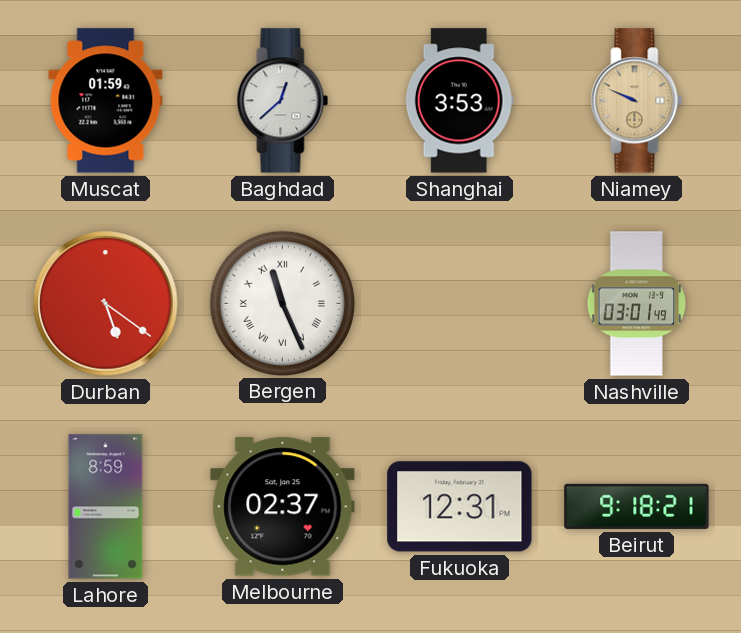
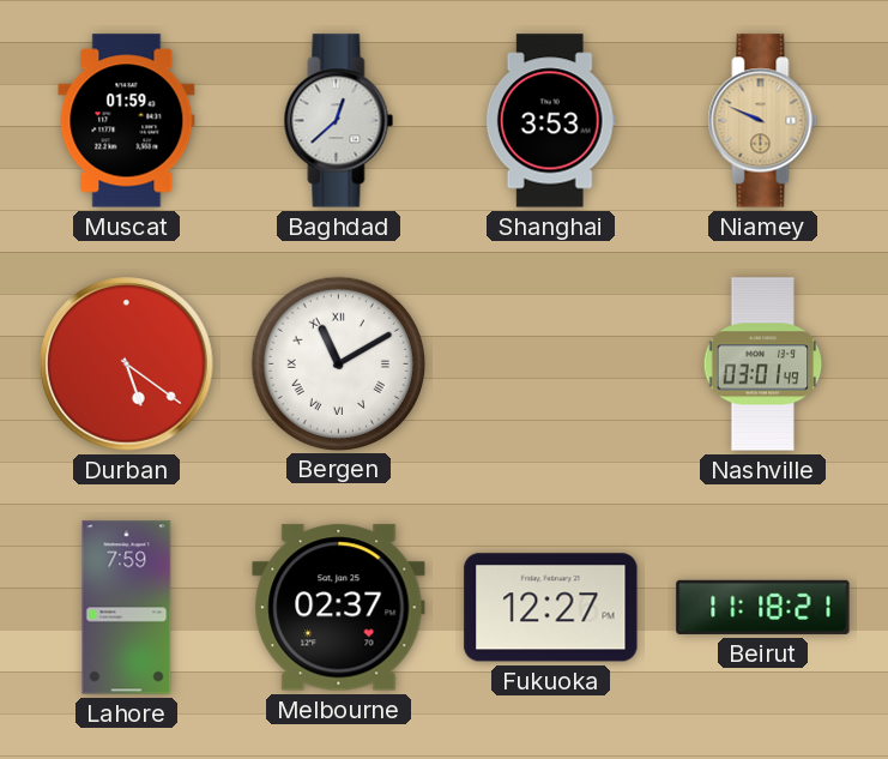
Bergen: 11:26 -> 11:10
Lahore: 8:59 -> 7:59
Fukuoka: 12:31 -> 12:27
Beirut: 9:18 -> 11:18
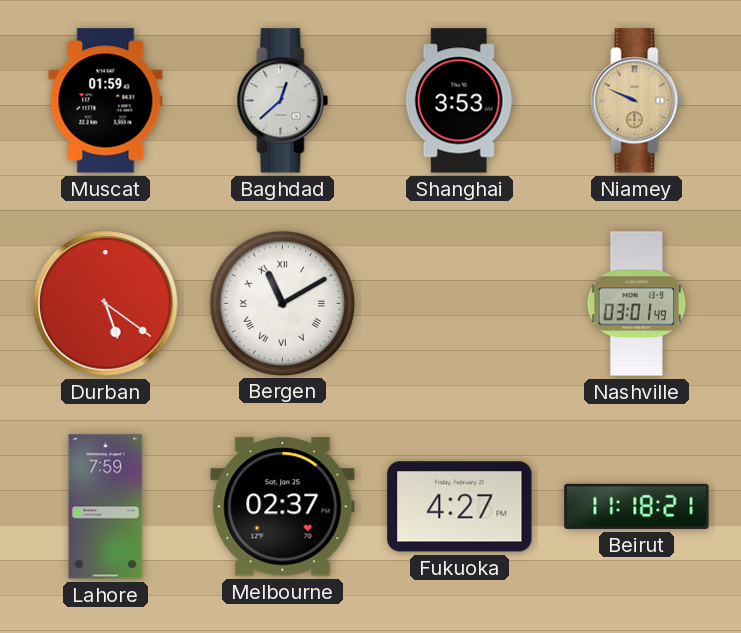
Fukuoka: 12:27 -> 4:27
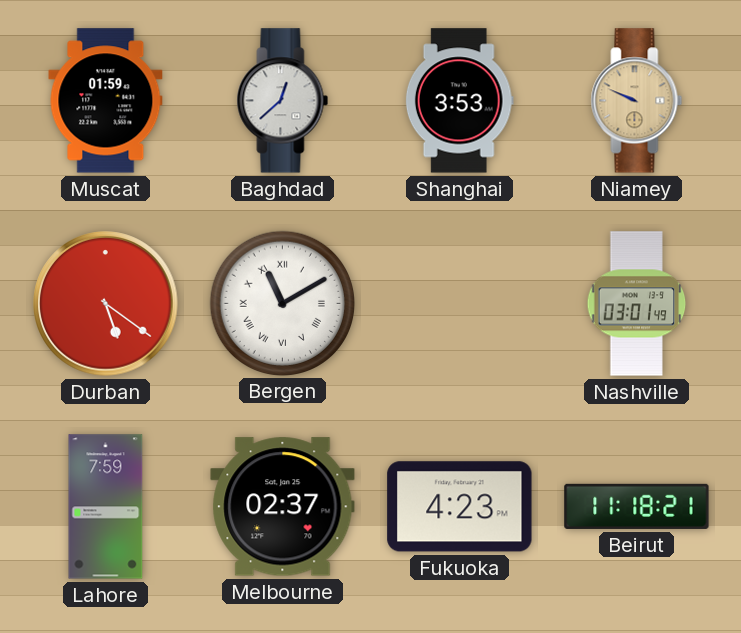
Fukuoka: 4:27 -> 4:23
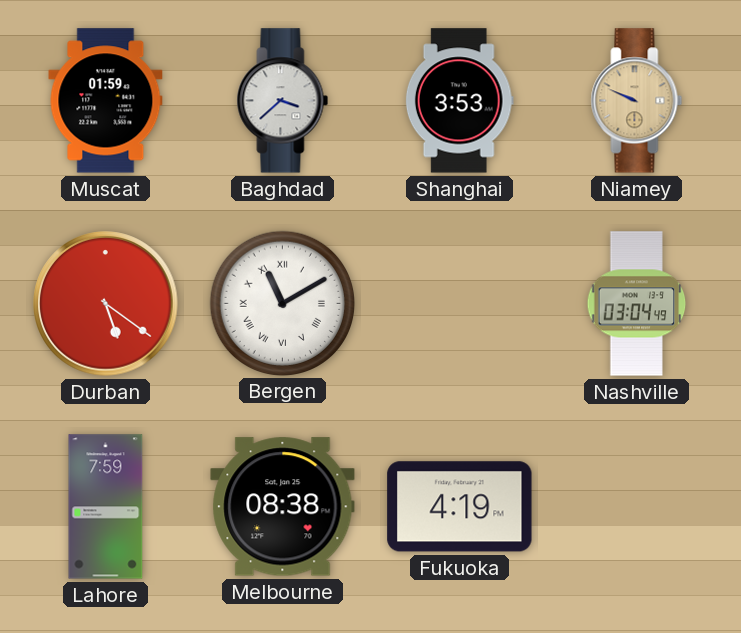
Baghdad: 12:38 -> 3:38
Nashville: 03:01 -> 03:04
Melbourne: 02:37 -> 08:38
Fukuoka: 4:23 -> 4:19
Beirut: 11:18 -> none
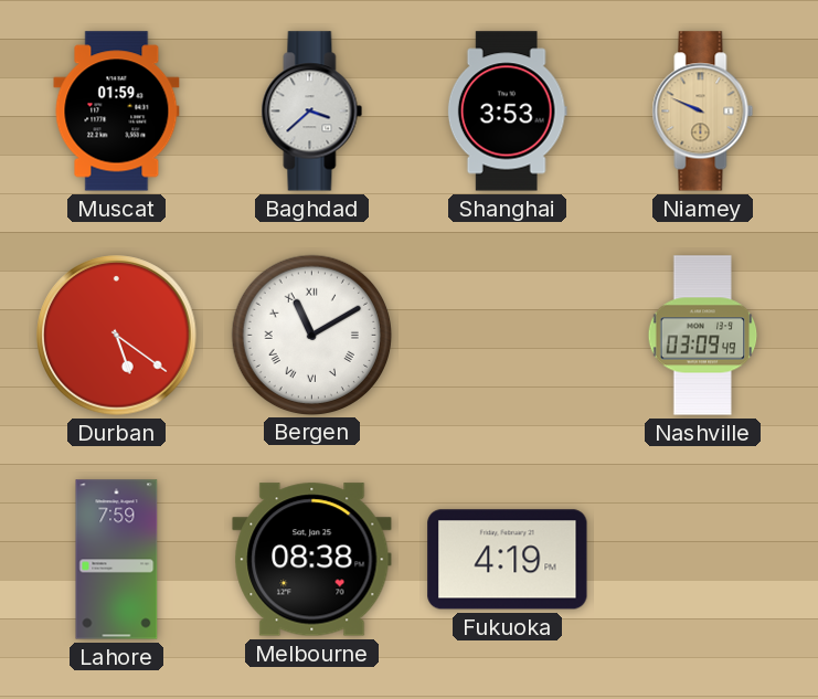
Nashville: 03:04 -> 03:09
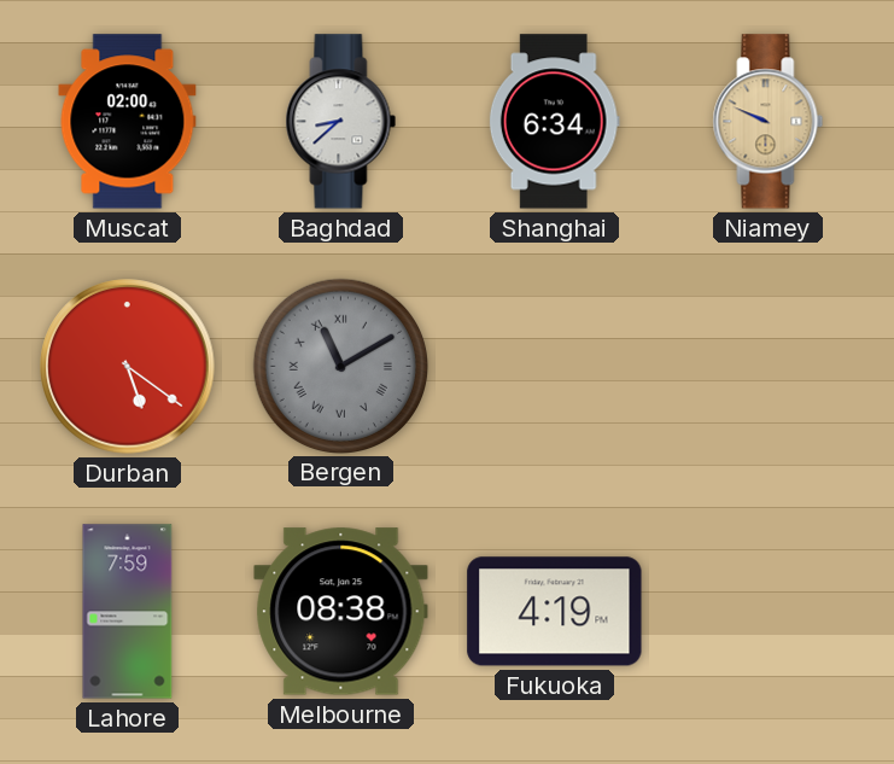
Muscat: 01:59 -> 02:00
Baghdad: 3:38 -> 8:38
Shanghai: 3:53 -> 6:34
Bergen dial: white -> grey
Nashville: 03:09 -> none
